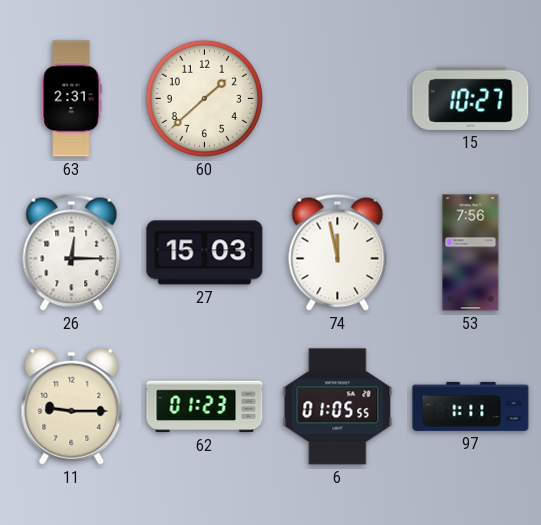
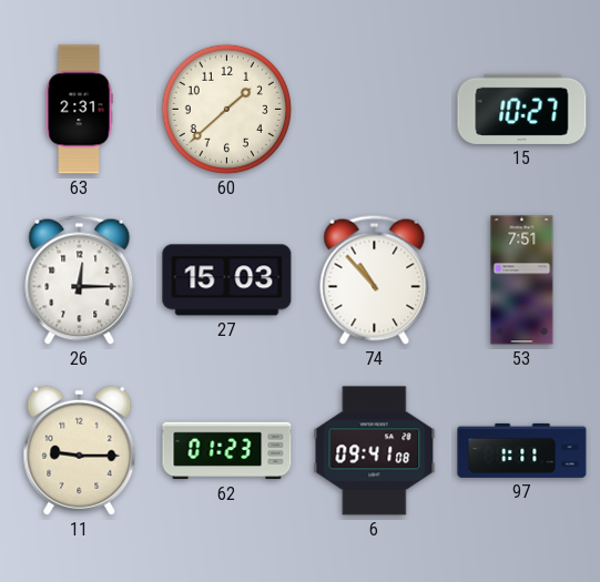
74: 11:58 -> 10:53
53: 7:56 -> 7:51
6: 01:05 -> 09:41
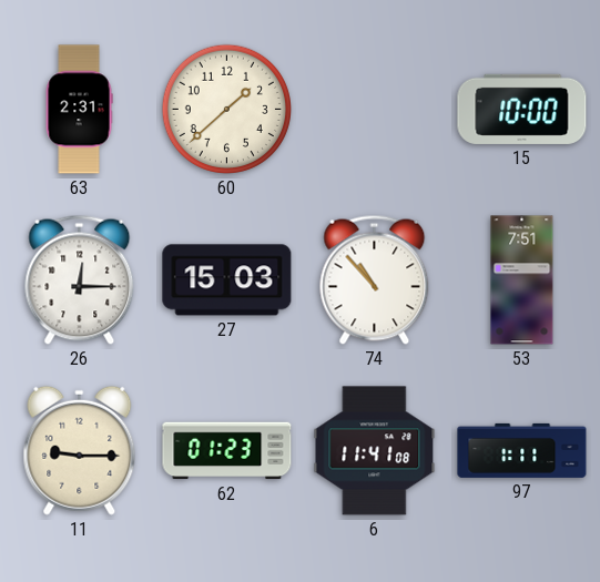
15: 10:27 -> 10:00
6: 09:41 -> 11:41
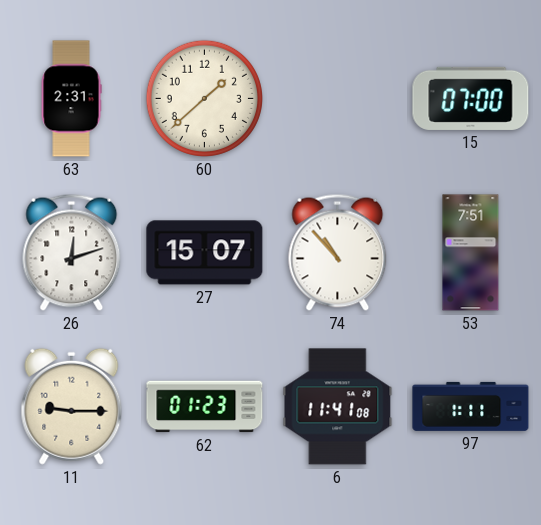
15: 10:00 -> 07:00
26: 12:15 -> 12:12
27: 15:03 -> 15:07
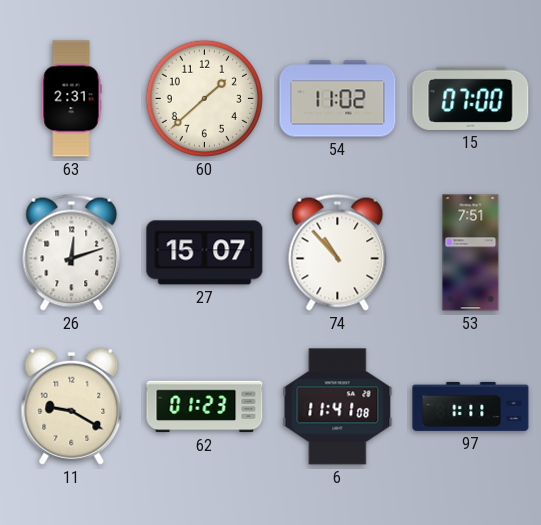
54: none -> 11:02
11: 9:15 -> 9:20
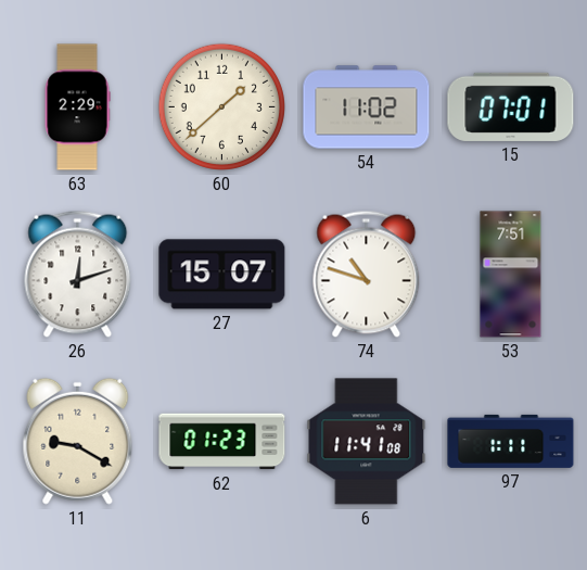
63: 2:31 -> 2:29
15: 07:00 -> 07:01
74: 10:53 -> 10:48
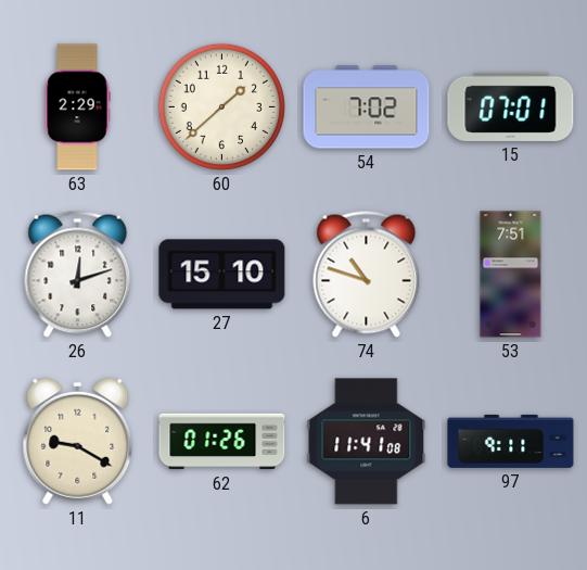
54: 11:02 -> 7:02
27: 15:07 -> 15:10
62: 01:23 -> 01:26
97: 1:11 -> 9:11
